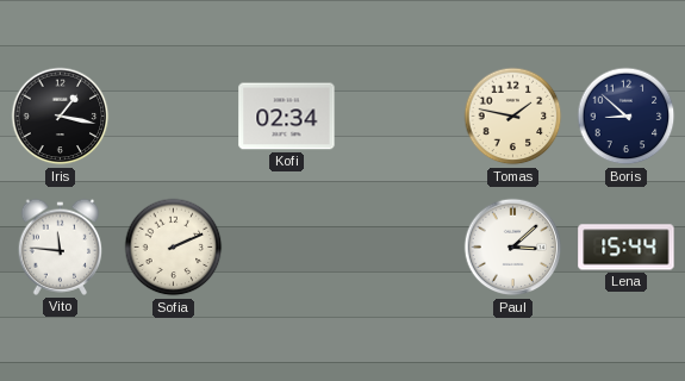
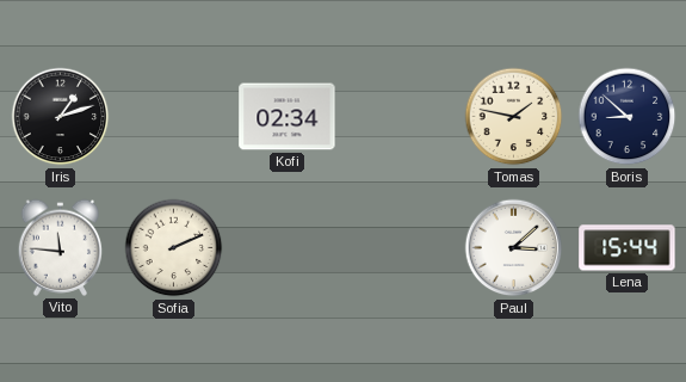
Iris: 1:17 -> 1:12
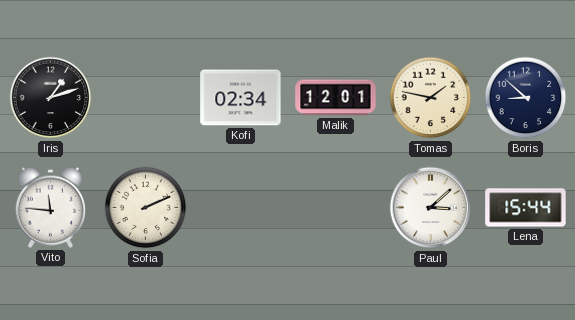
Malik: none -> 12:01
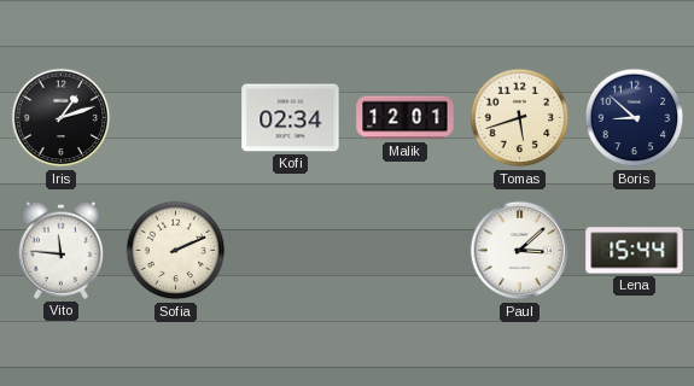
Tomas: 1:47 -> 5:42
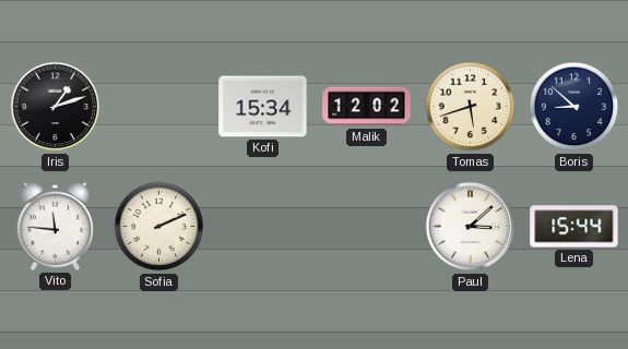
Kofi: 02:34 -> 15:34
Malik: 12:01 -> 12:02
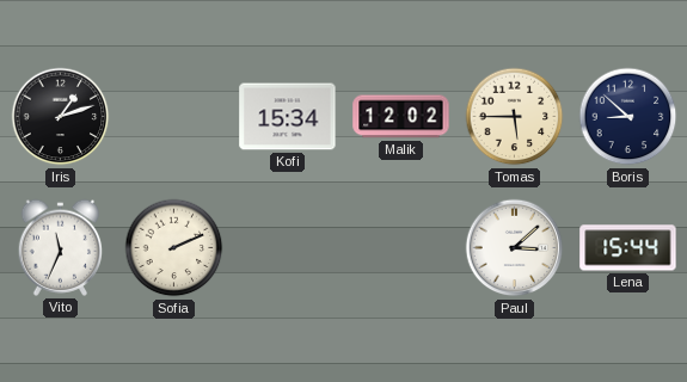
Tomas: 5:42 -> 5:45
Vito: 11:46 -> 11:34
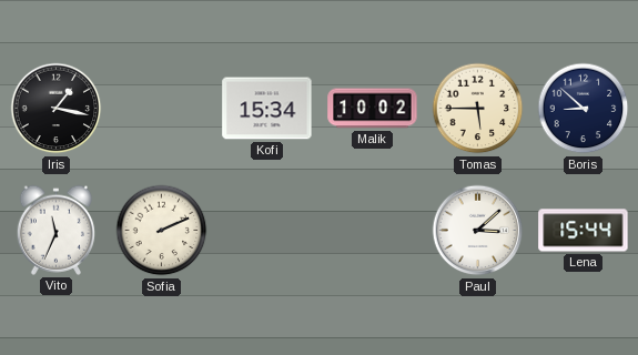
Iris: 1:12 -> 1:17
Malik: 12:02 -> 10:02
